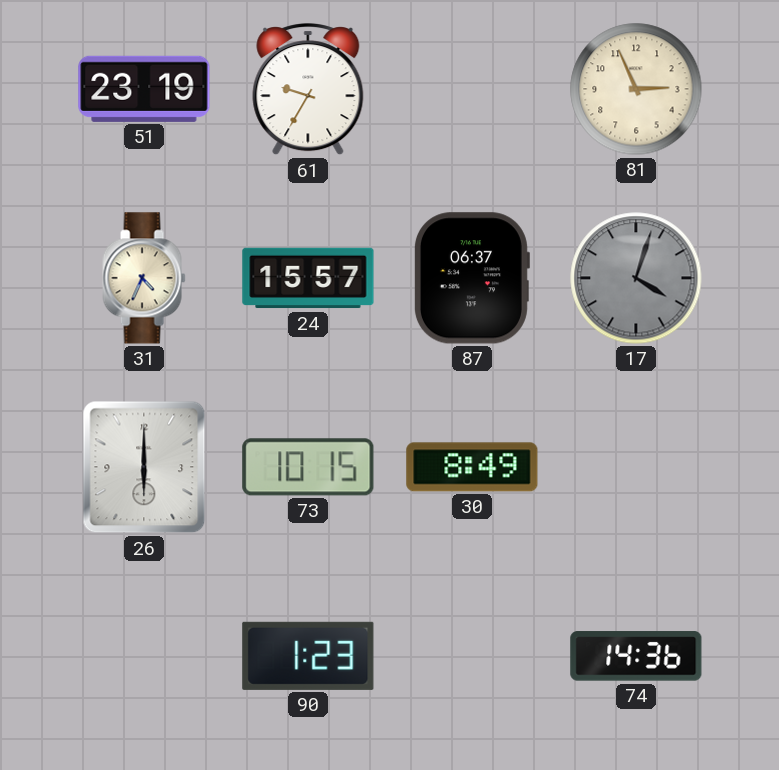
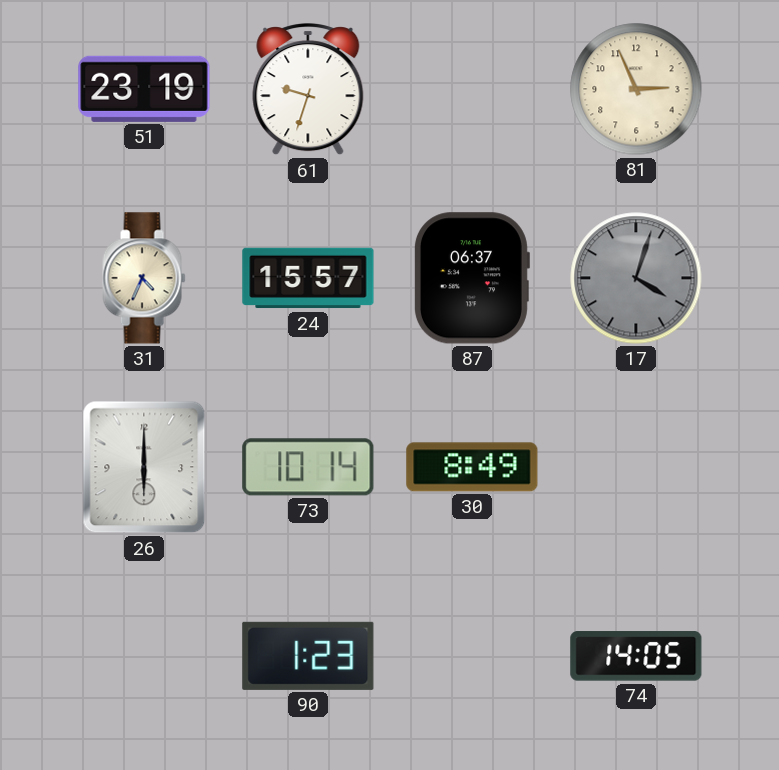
61: 9:35 -> 9:33
73: 10:15 -> 10:14
74: 14:36 -> 14:05
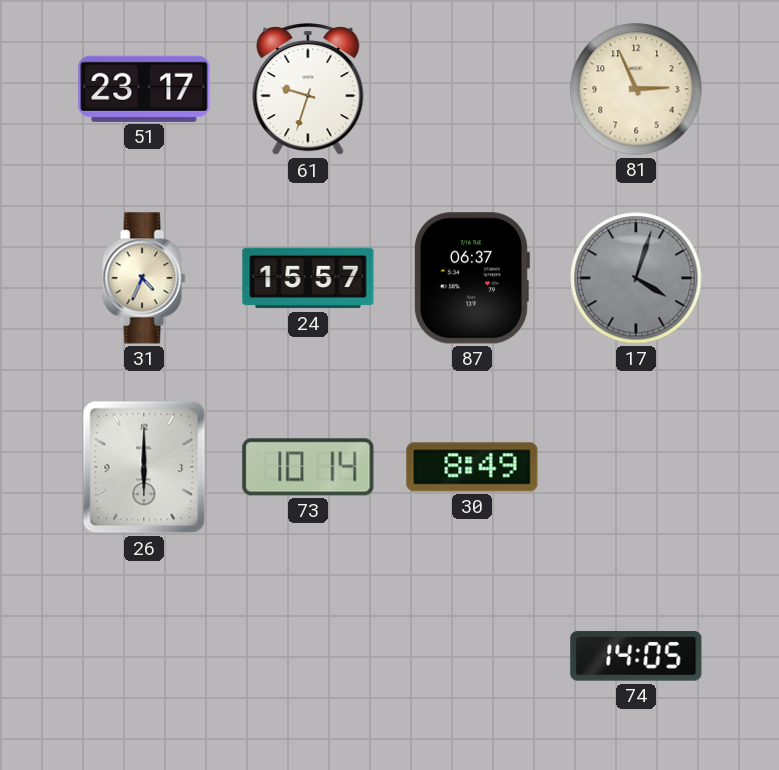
51: 23:19 -> 23:17
90: 1:23 -> none
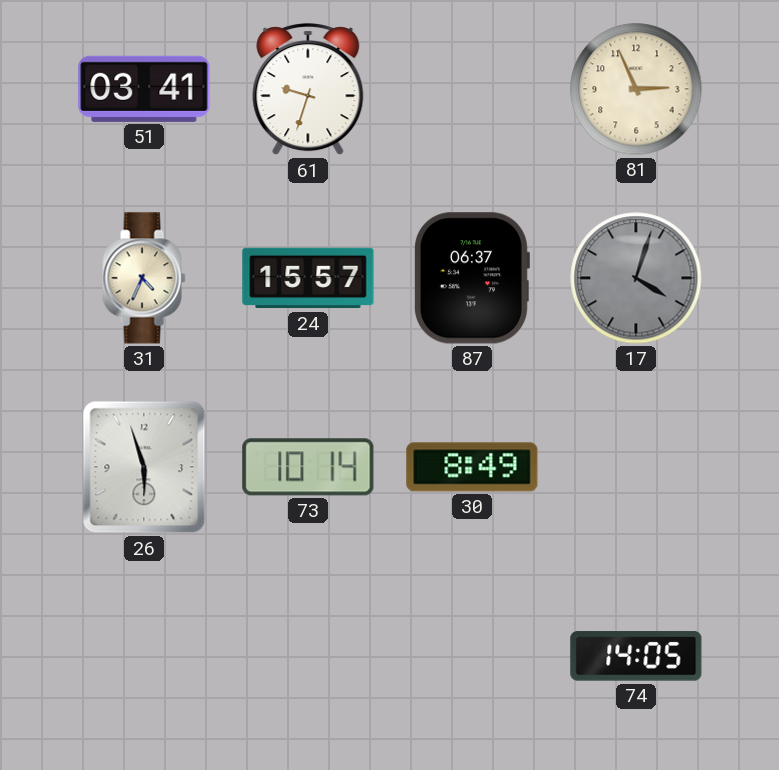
51: 23:17 -> 03:41
26: 6:00 -> 5:57
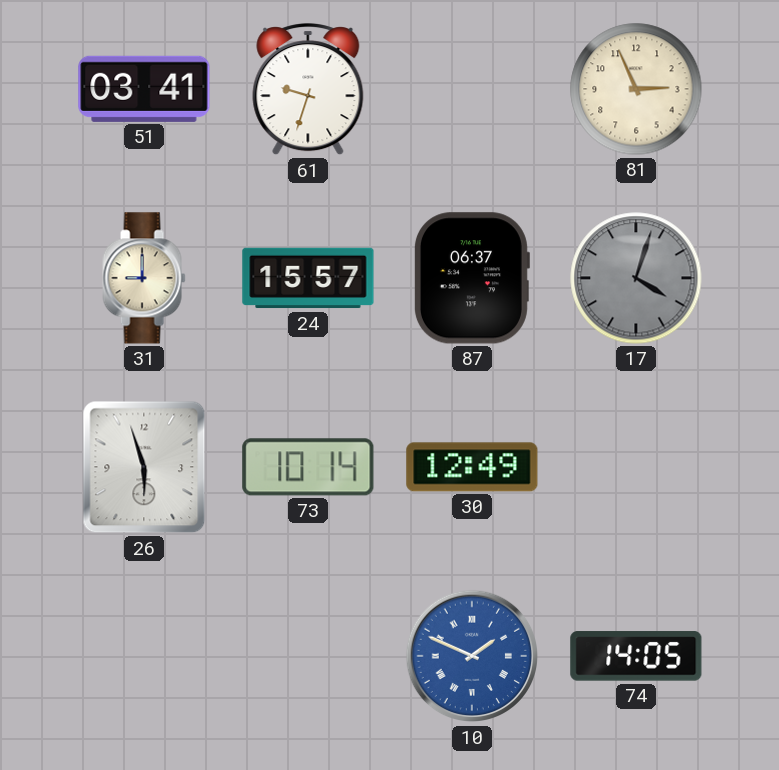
31: 4:34 -> 9:00
30: 8:49 -> 12:49
10: none -> 1:49
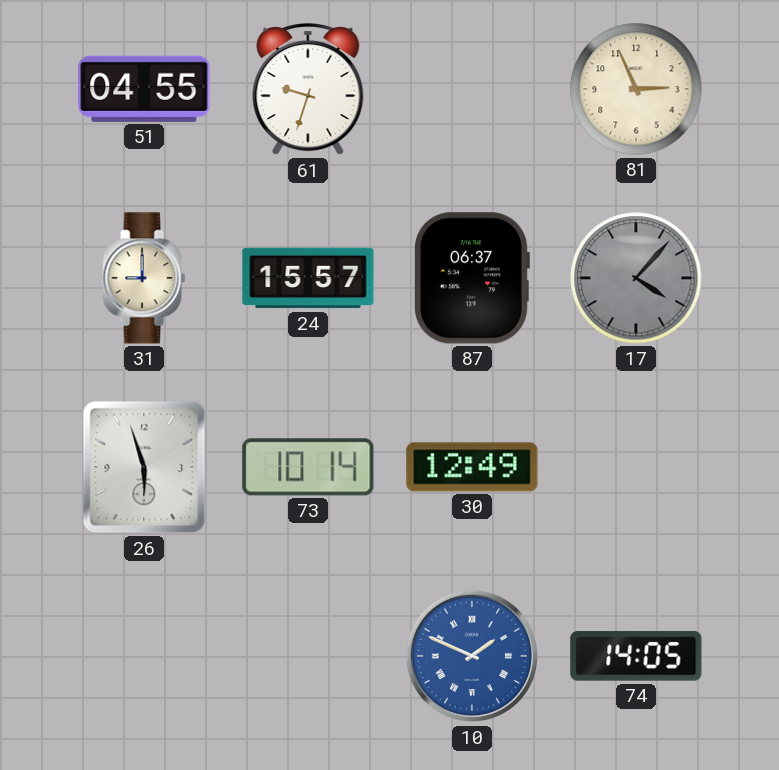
51: 03:41 -> 04:55
17: 4:03 -> 4:07
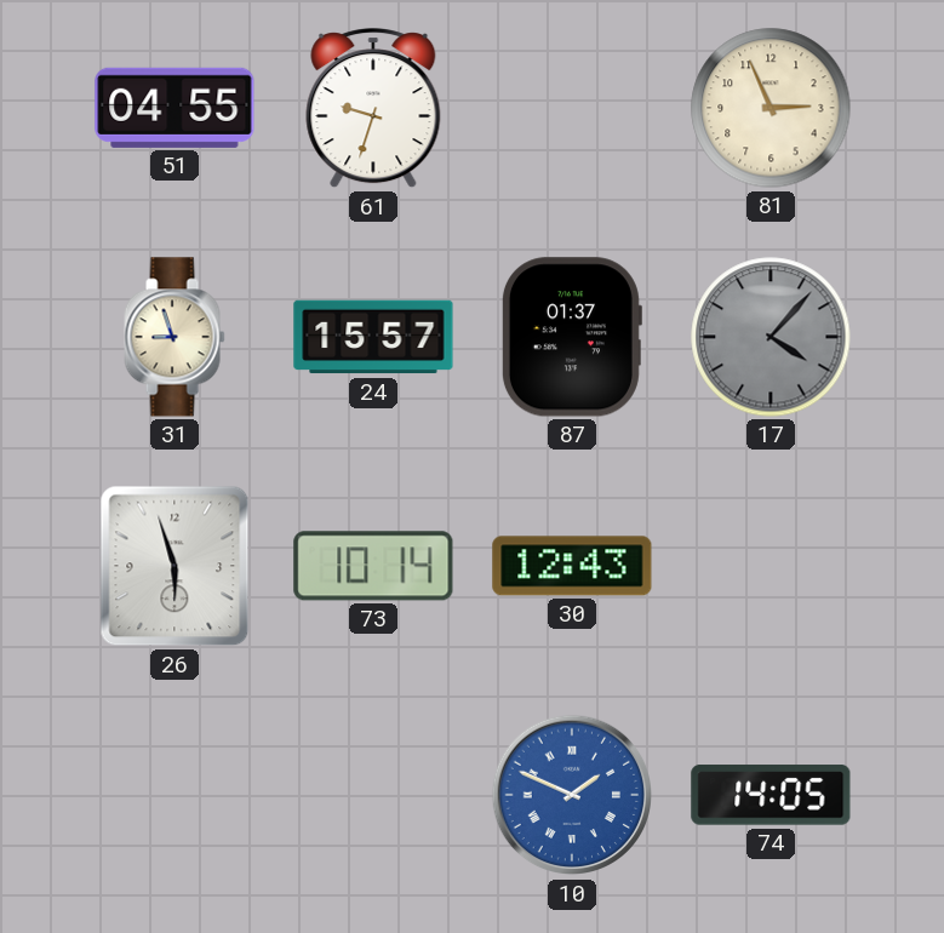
31: 9:00 -> 8:57
87: 06:37 -> 01:37
30: 12:49 -> 12:43
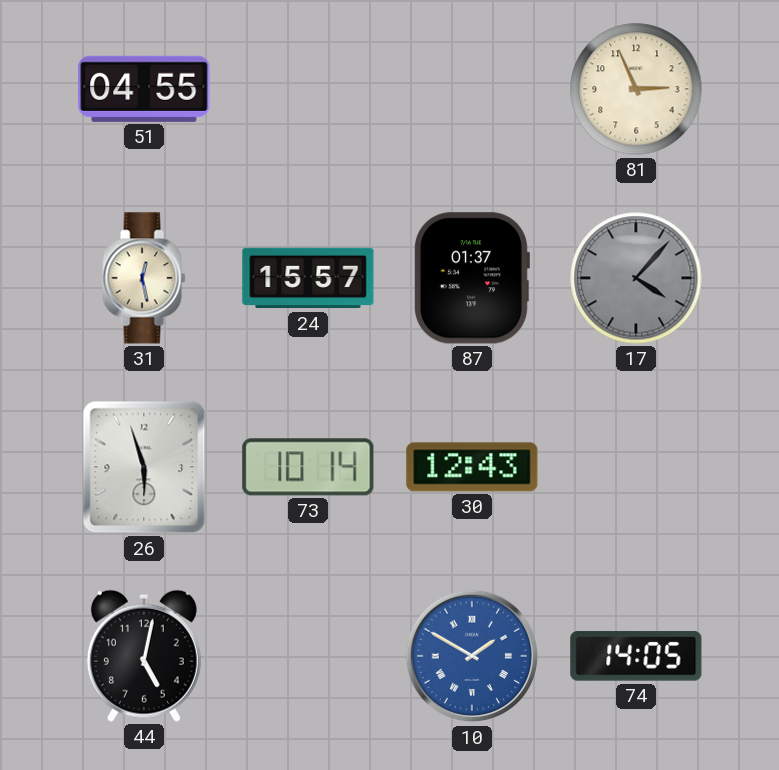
61: 9:33 -> none
31: 8:57 -> 12:28
44: none -> 5:02
10: 1:49 -> 1:50
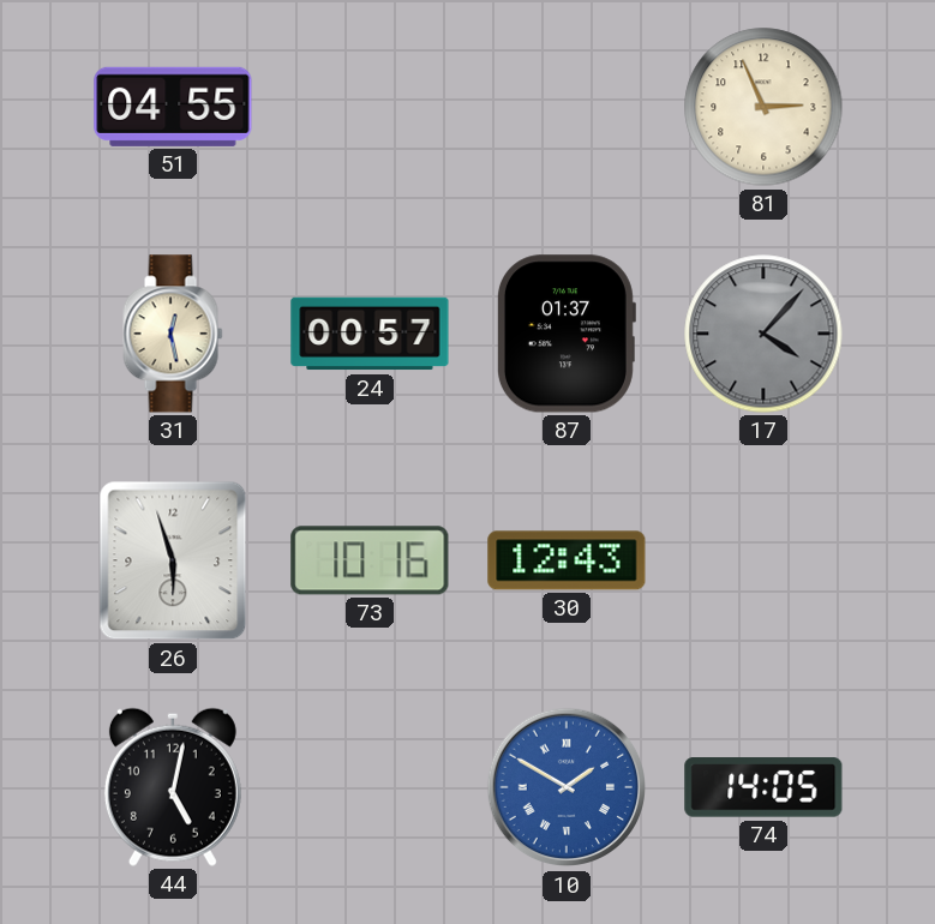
24: 15:57 -> 00:57
73: 10:14 -> 10:16
